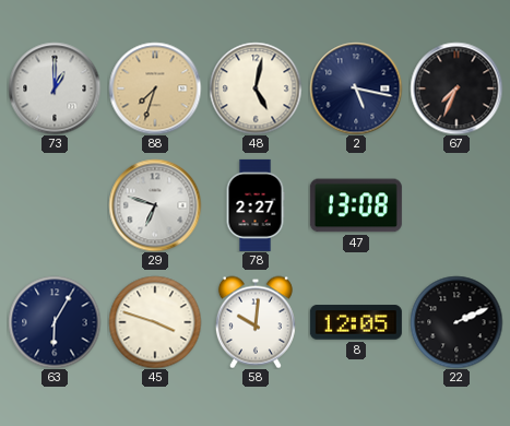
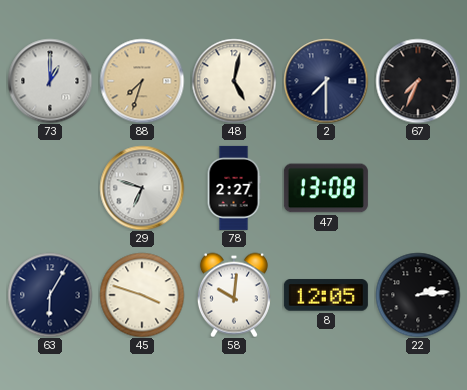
2: 5:17 -> 7:30
22: 2:11 -> 2:14
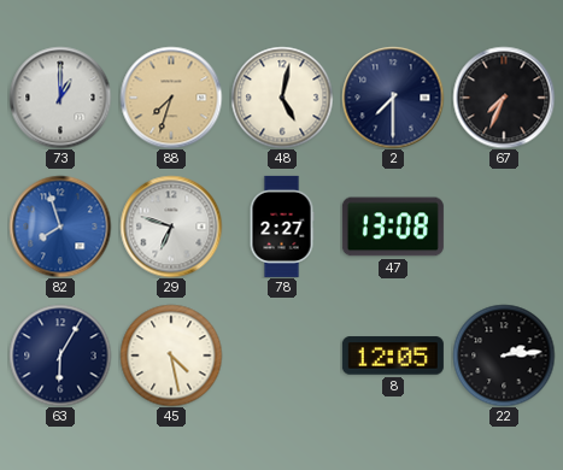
82: none -> 7:57
45: 3:48 -> 4:28
58: 10:01 -> none
